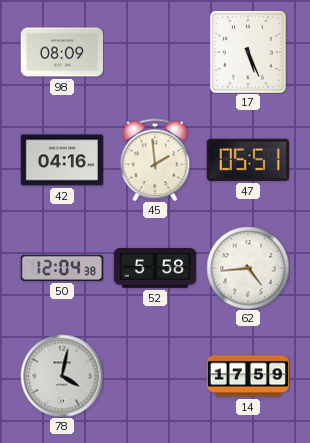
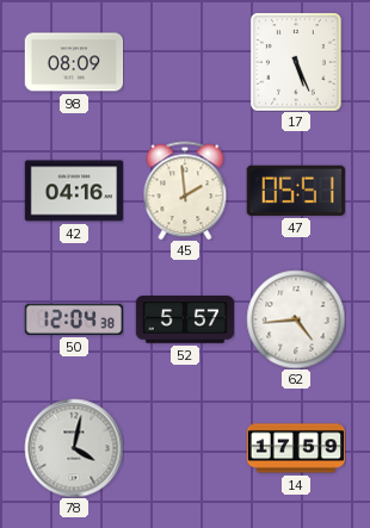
52: 5:58 -> 5:57
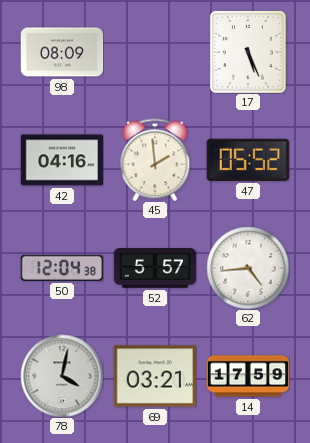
47: 05:51 -> 05:52
69: none -> 03:21
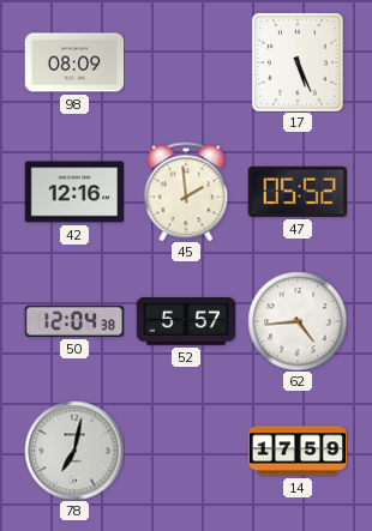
42: 04:16 -> 12:16
78: 4:02 -> 7:02
69: 03:21 -> none
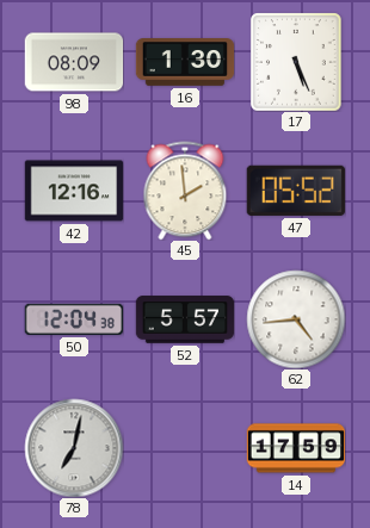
16: none -> 1:30
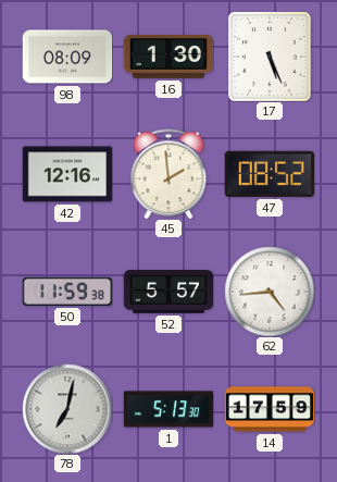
47: 05:52 -> 08:52
50: 12:04 -> 11:59
1: none -> 5:13
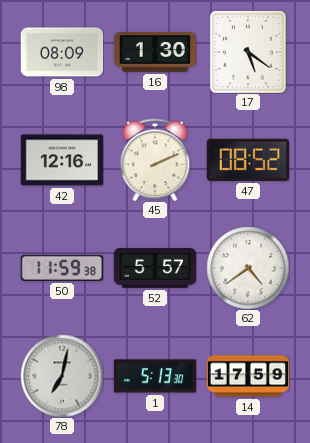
17: 5:26 -> 5:21
45: 1:59 -> 2:11
62: 4:44 -> 4:39
